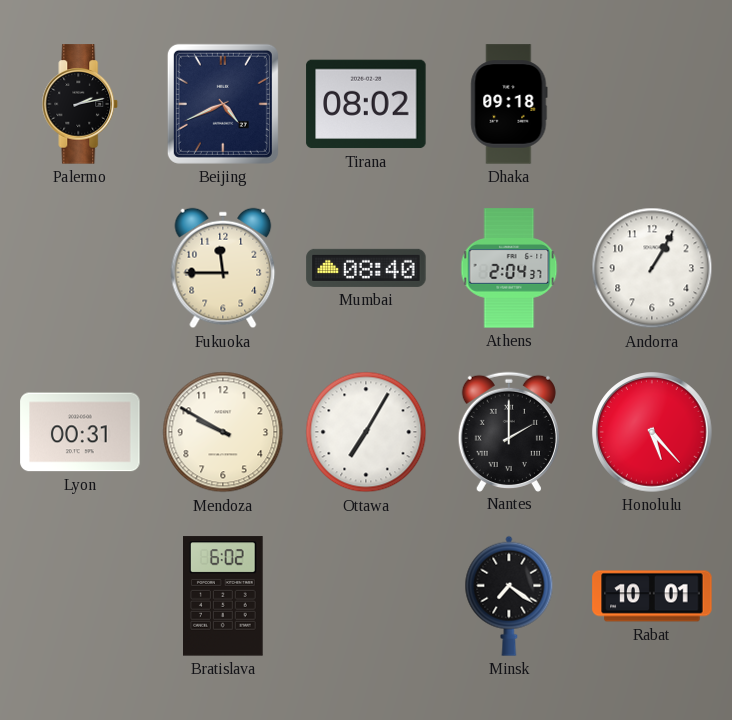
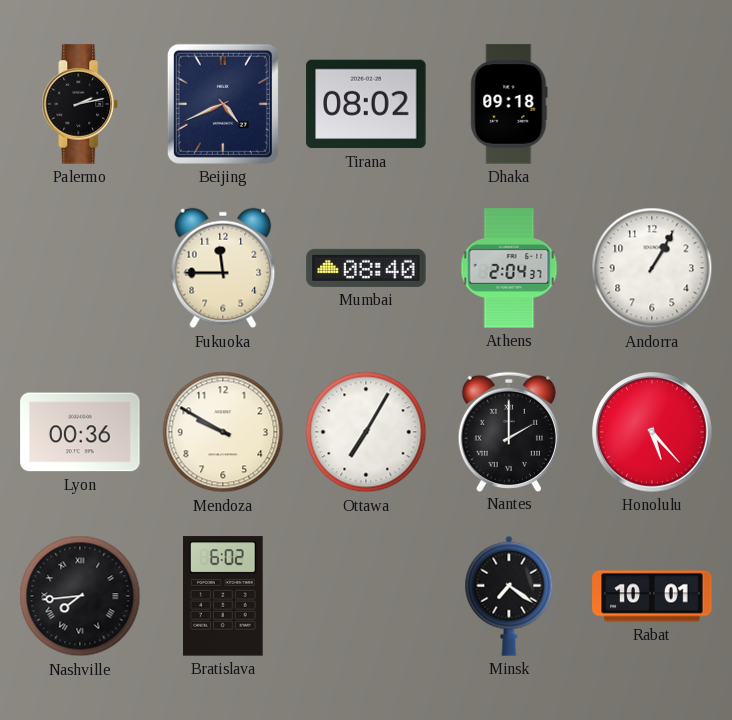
Lyon: 00:31 -> 00:36
Nashville: none -> 7:44
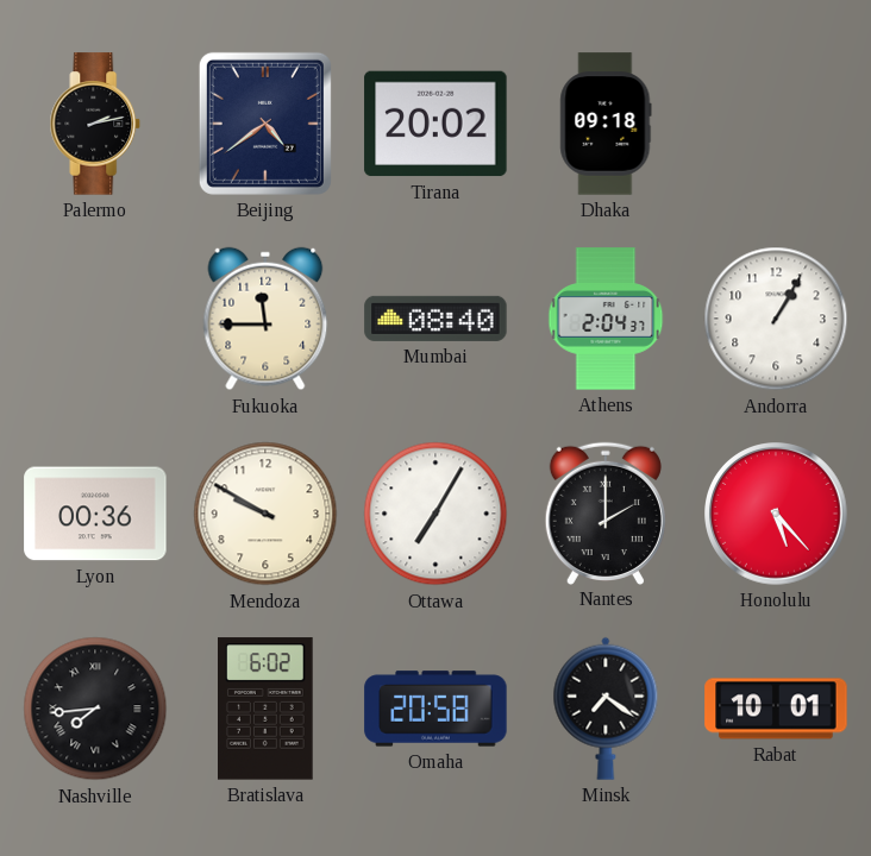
Beijing: 4:41 -> 4:39
Tirana: 08:02 -> 20:02
Omaha: none -> 20:58
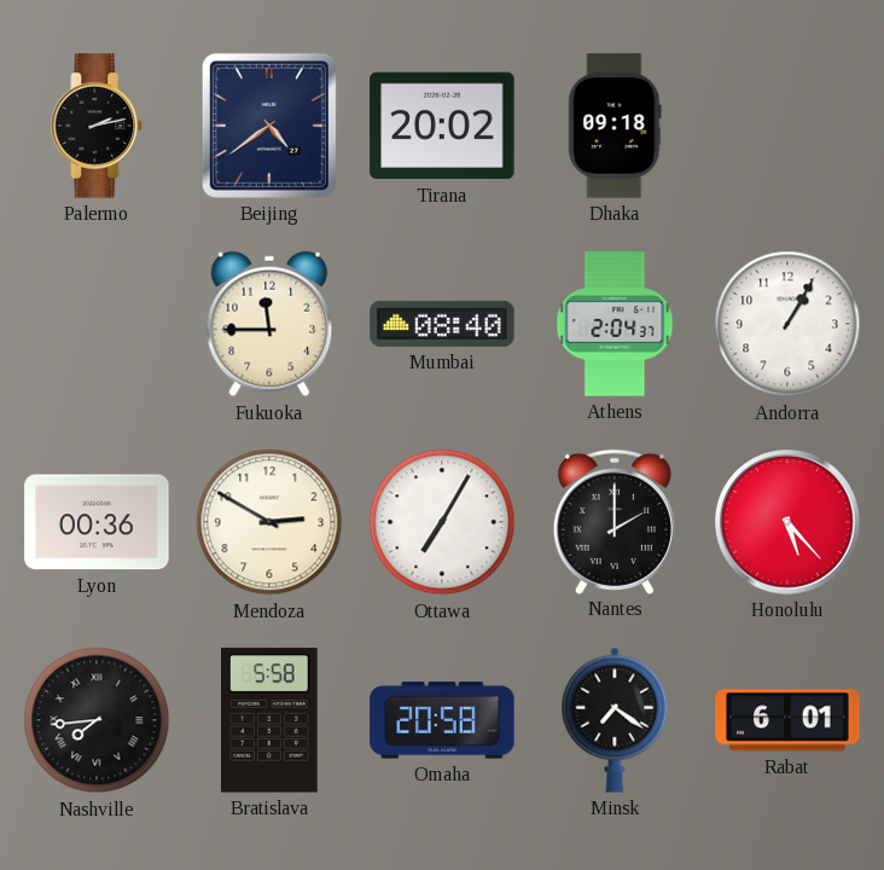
Mendoza: 9:50 -> 2:50
Bratislava: 6:02 -> 5:58
Rabat: 10:01 -> 6:01
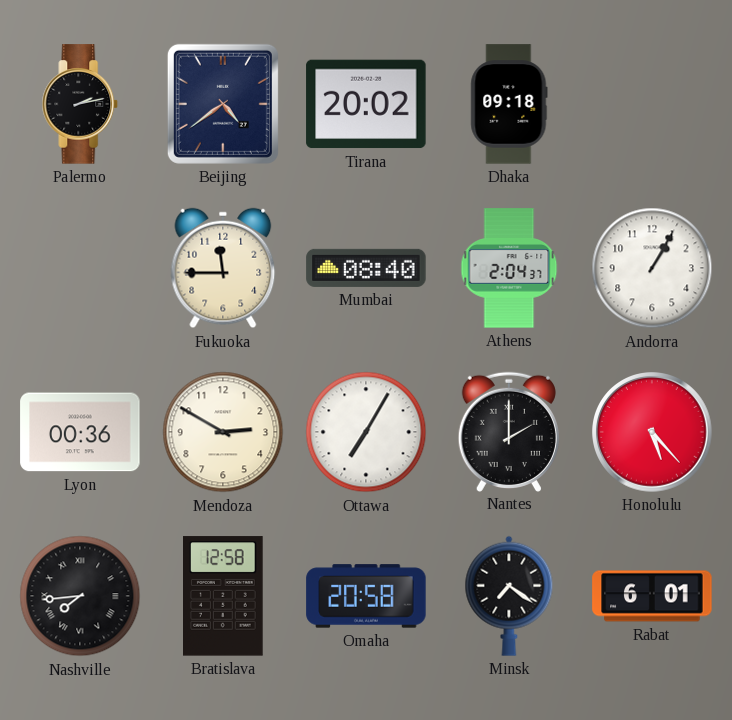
Bratislava: 5:58 -> 12:58
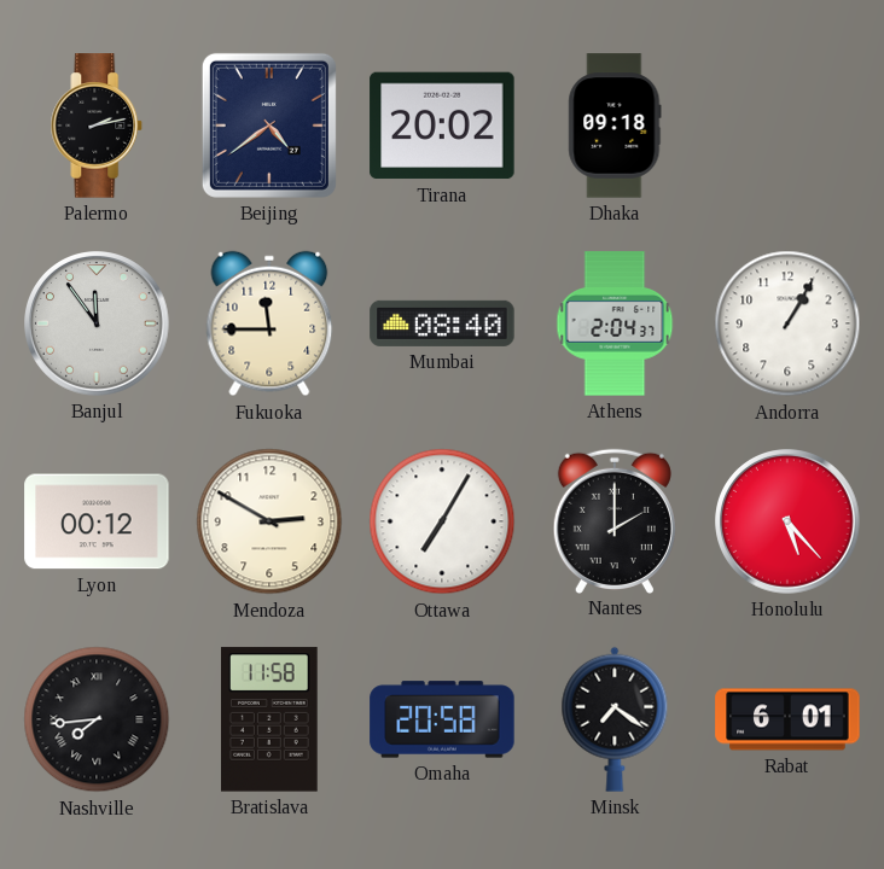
Banjul: none -> 11:54
Lyon: 00:36 -> 00:12
Bratislava: 12:58 -> 11:58
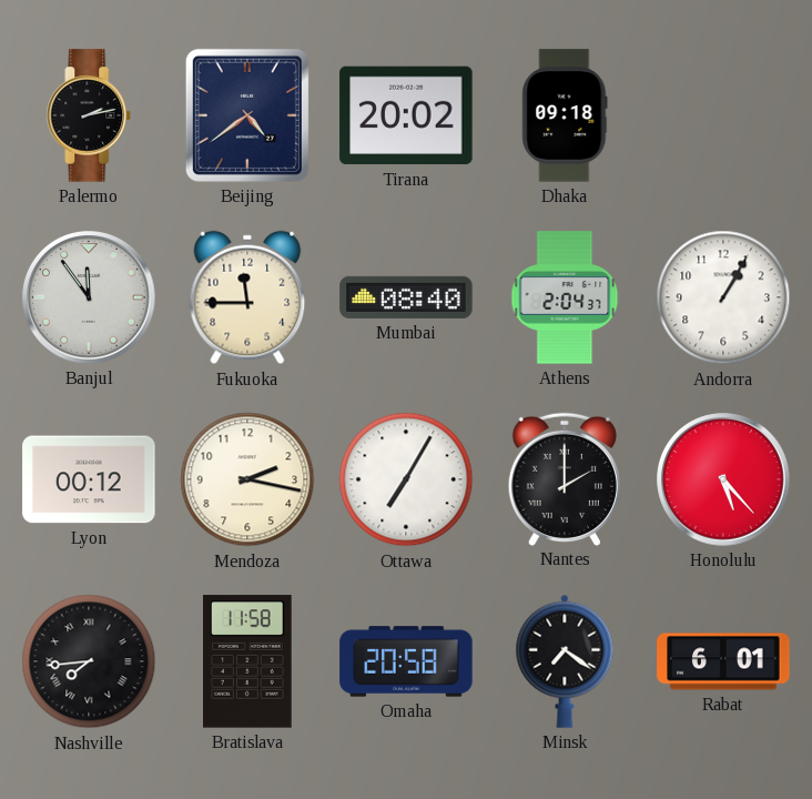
Mendoza: 2:50 -> 2:17
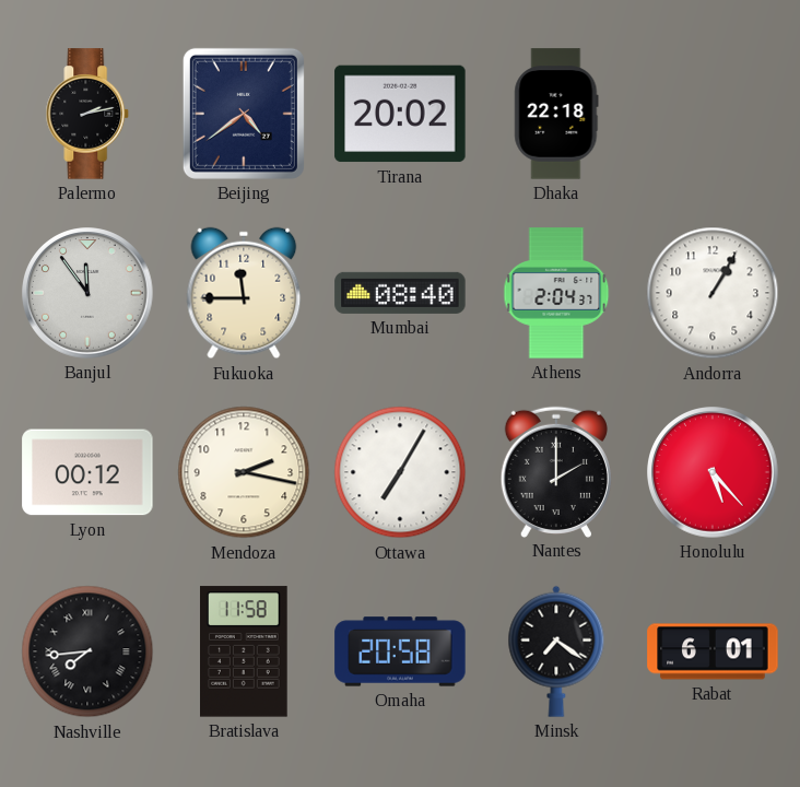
Dhaka: 09:18 -> 22:18
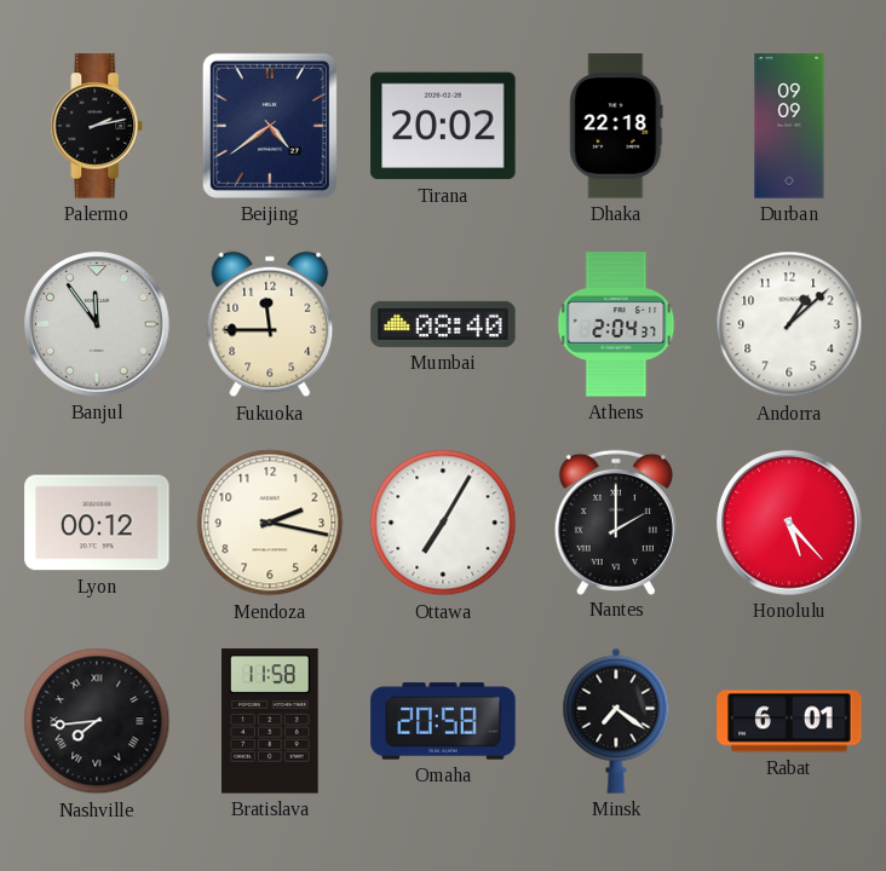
Durban: none -> 09:09
Andorra: 1:05 -> 1:08
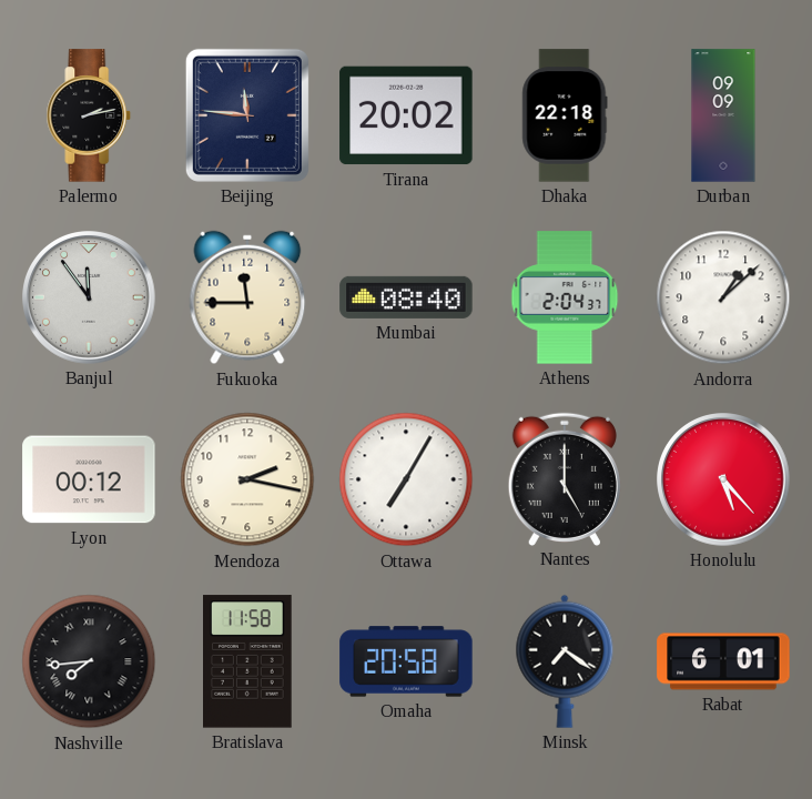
Beijing: 4:39 -> 11:46
Nantes: 2:00 -> 5:00
